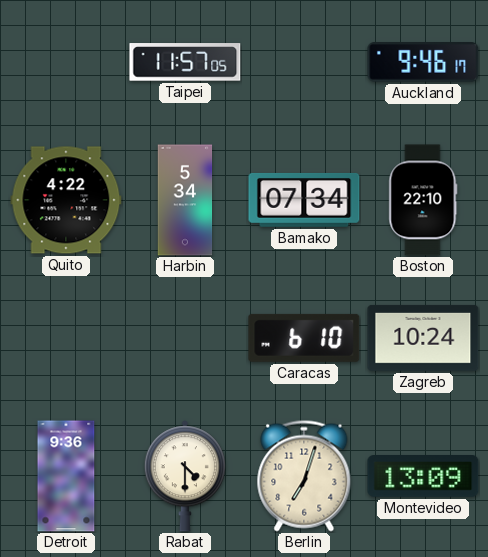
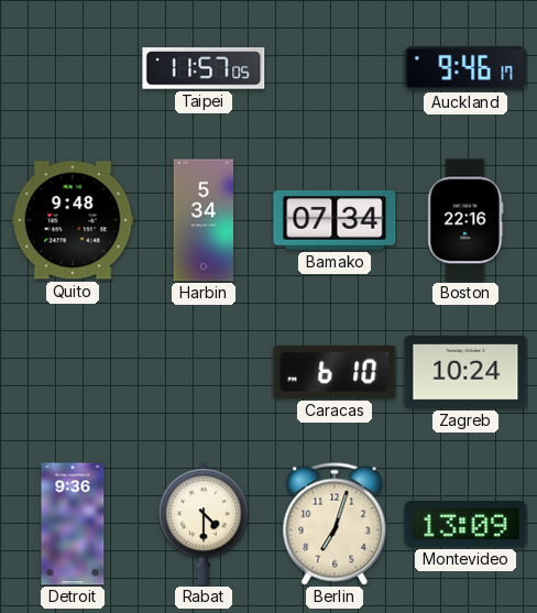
Quito: 4:22 -> 9:48
Boston: 22:10 -> 22:16
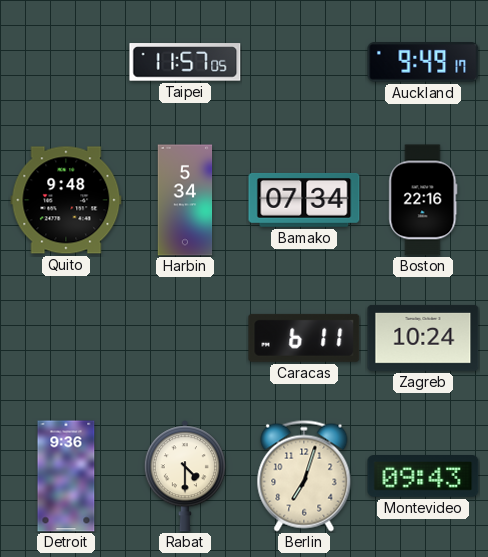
Auckland: 9:46 -> 9:49
Caracas: 6:10 -> 6:11
Montevideo: 13:09 -> 09:43
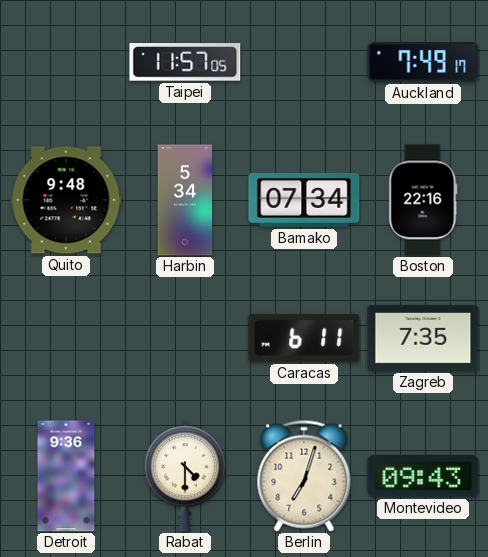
Auckland: 9:49 -> 7:49
Zagreb: 10:24 -> 7:35
